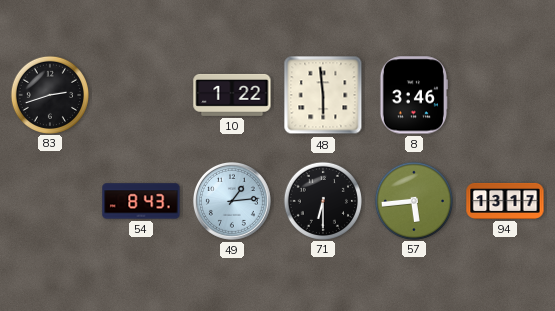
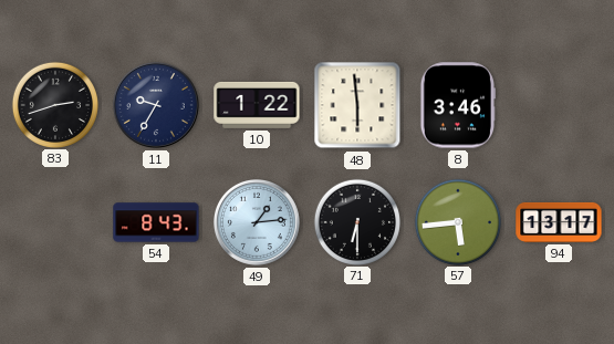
11: none -> 9:35
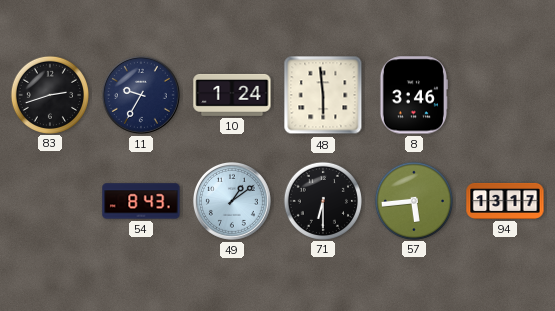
10: 1:22 -> 1:24
49: 1:14 -> 1:09
